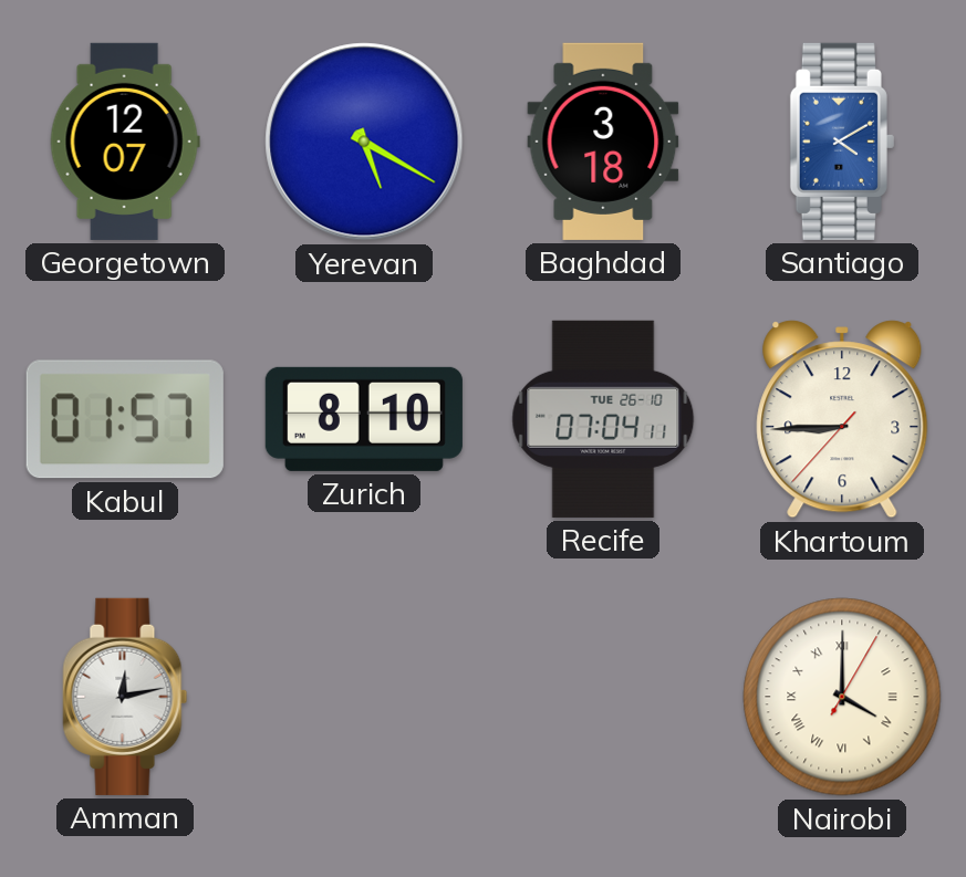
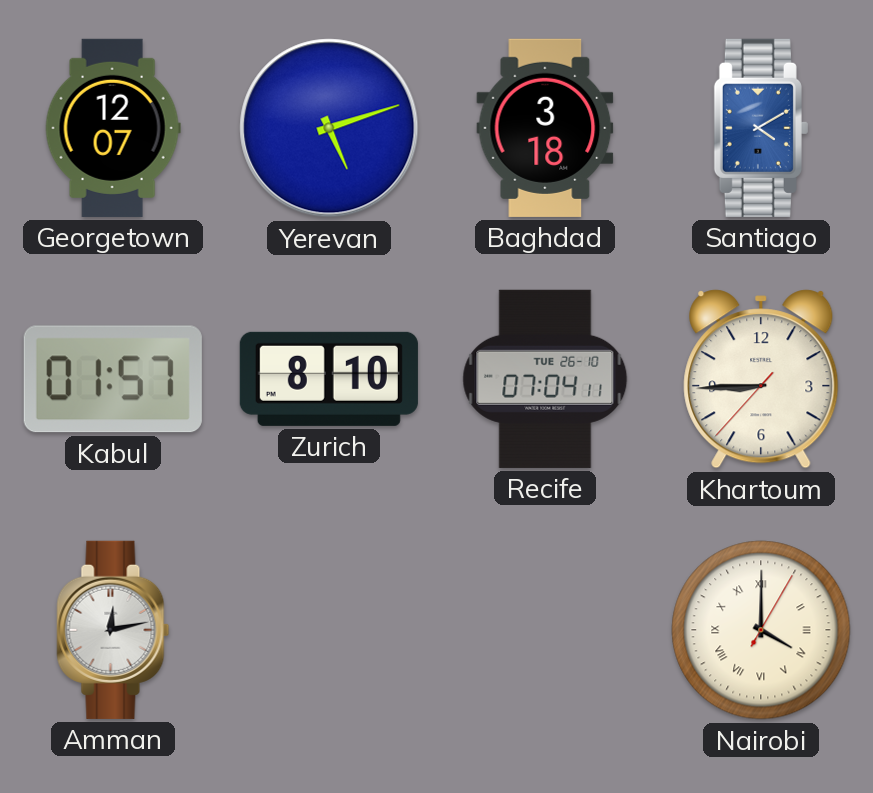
Yerevan: 5:20 -> 5:12
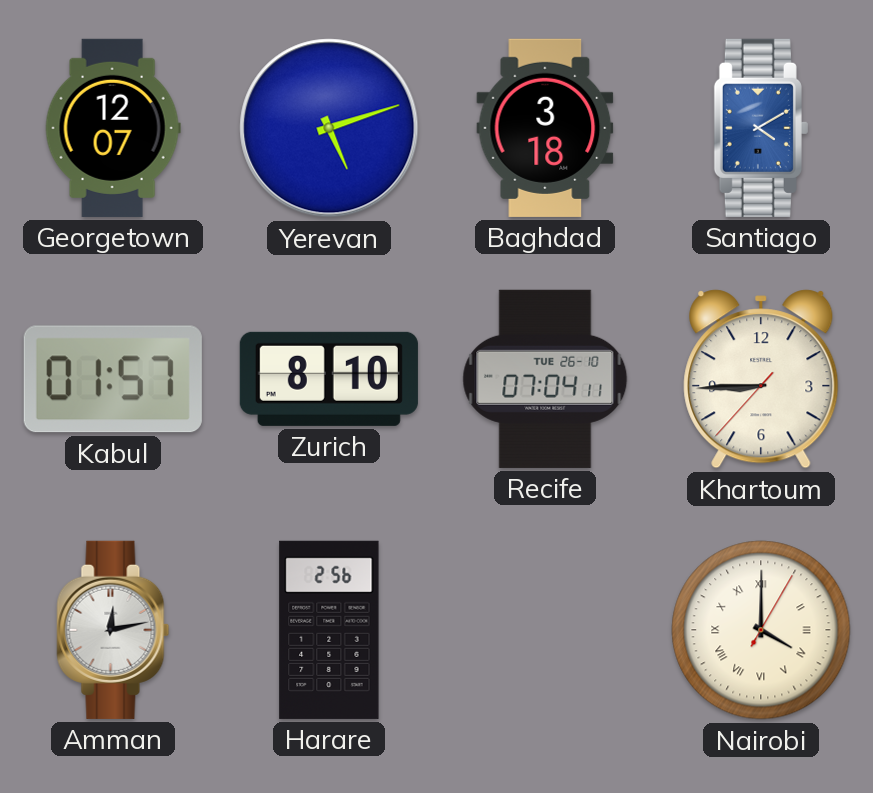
Harare: none -> 2:56
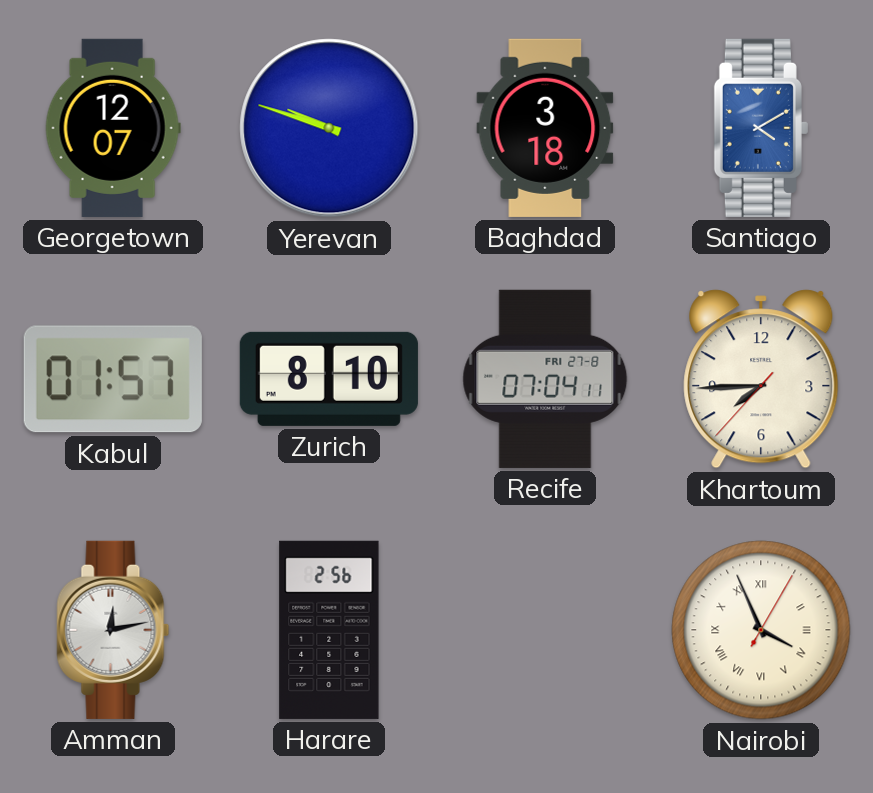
Yerevan: 5:12 -> 9:48
Recife date: TUE 26-10 -> FRI 27-8
Khartoum: 8:44 -> 7:44
Nairobi: 4:00 -> 3:56
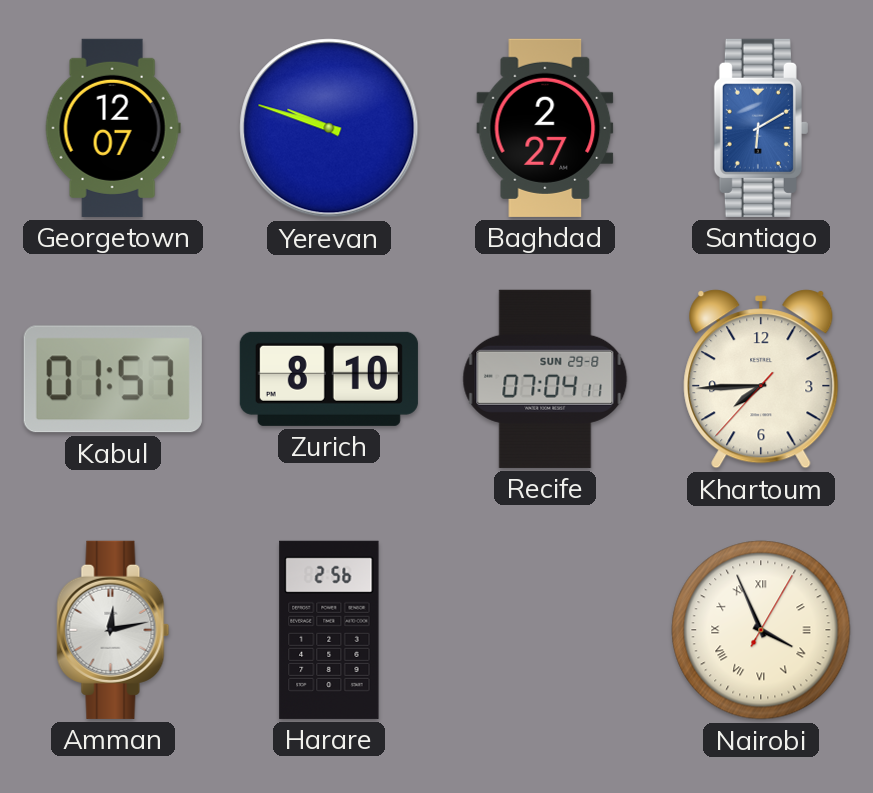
Baghdad: 3:18 -> 2:27
Santiago: 4:10 -> 6:10
Recife date: FRI 27-8 -> SUN 29-8
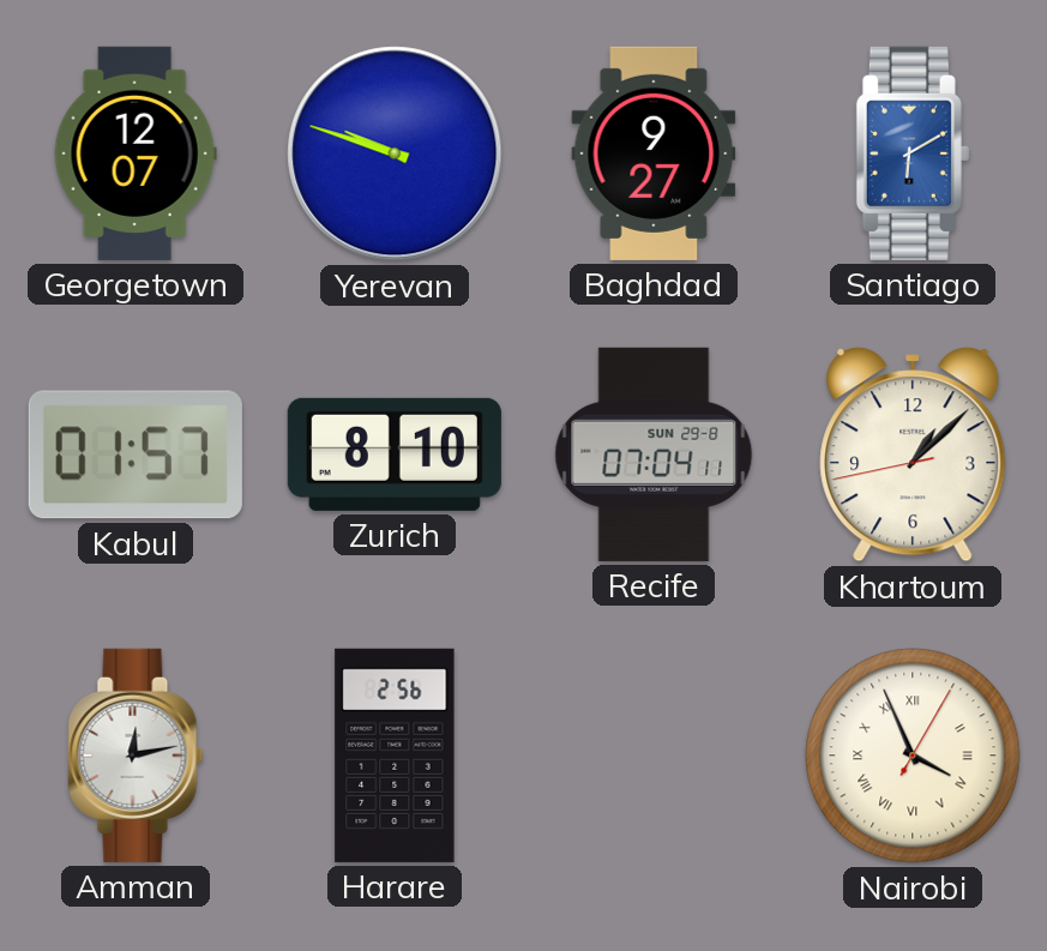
Baghdad: 2:27 -> 9:27
Khartoum: 7:44 -> 1:07
